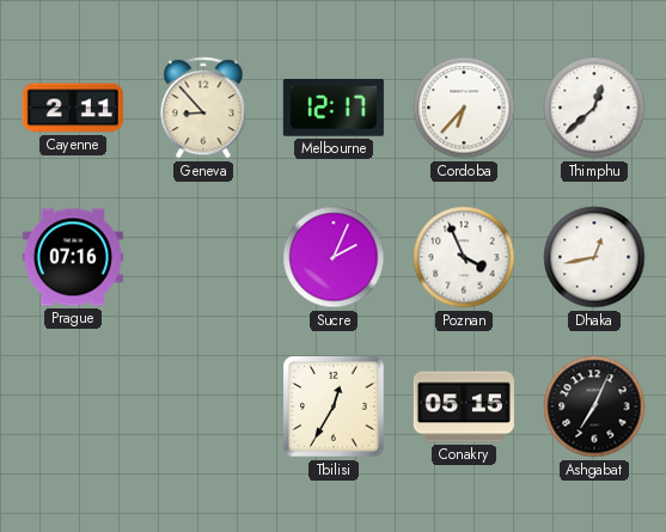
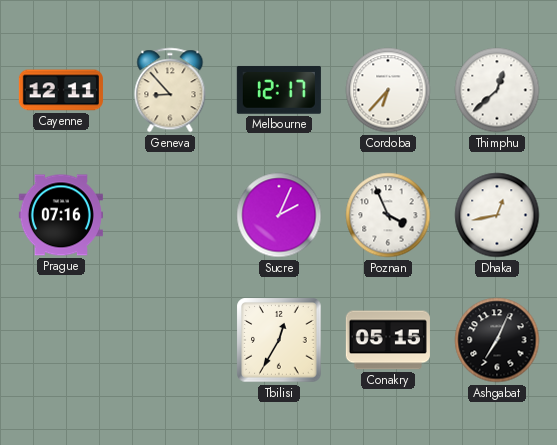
Cayenne: 2:11 -> 12:11
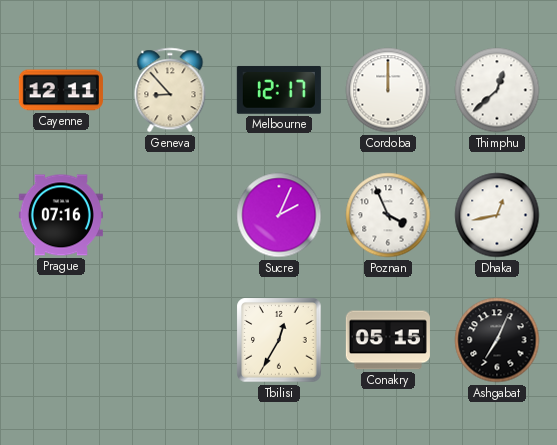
Cordoba: 6:37 -> 12:00
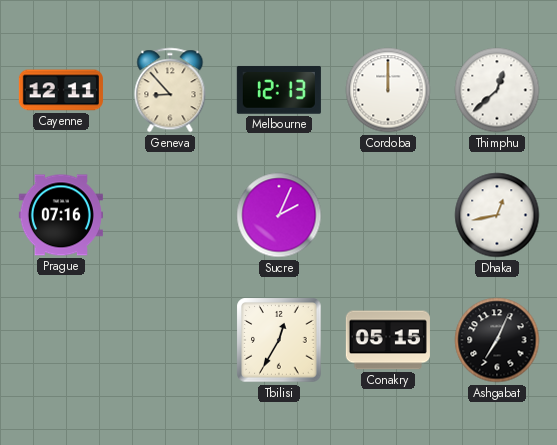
Melbourne: 12:17 -> 12:13
Poznan: 3:56 -> none
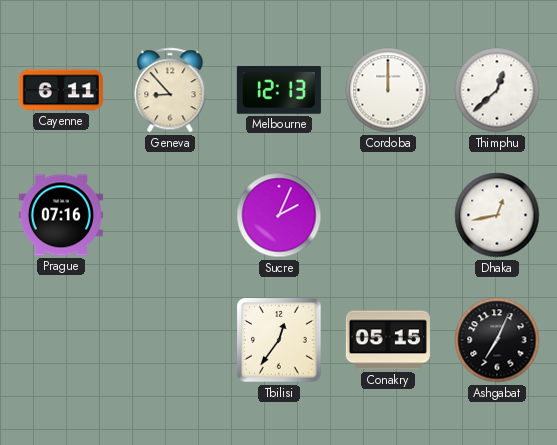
Cayenne: 12:11 -> 6:11
Tbilisi: 12:35 -> 12:36
